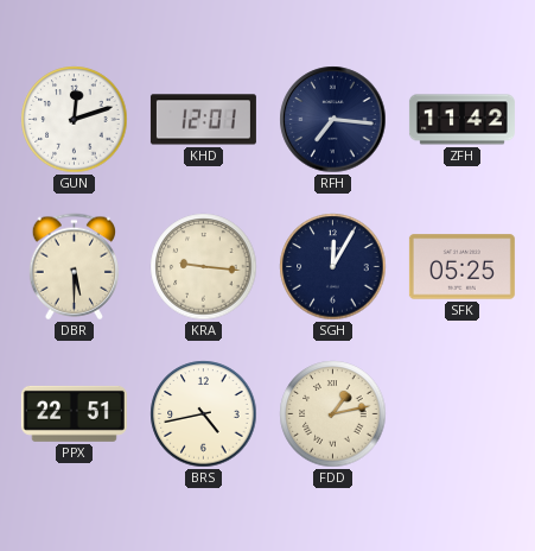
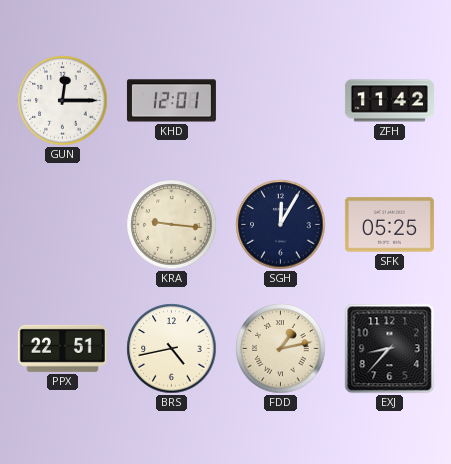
GUN: 12:12 -> 12:15
RFH: 7:16 -> none
DBR: 5:30 -> none
EXJ: none -> 8:37
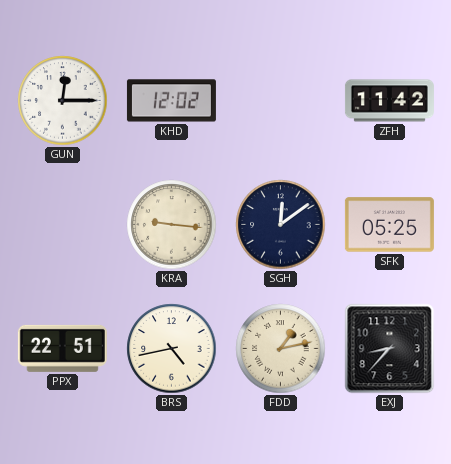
KHD: 12:01 -> 12:02
SGH: 12:05 -> 12:09
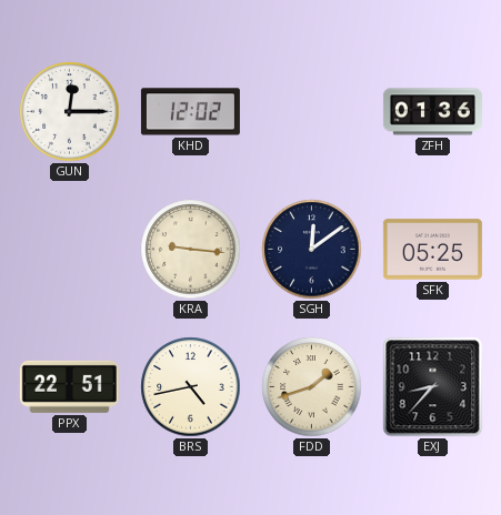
ZFH: 11:42 -> 01:36
FDD: 1:13 -> 1:42
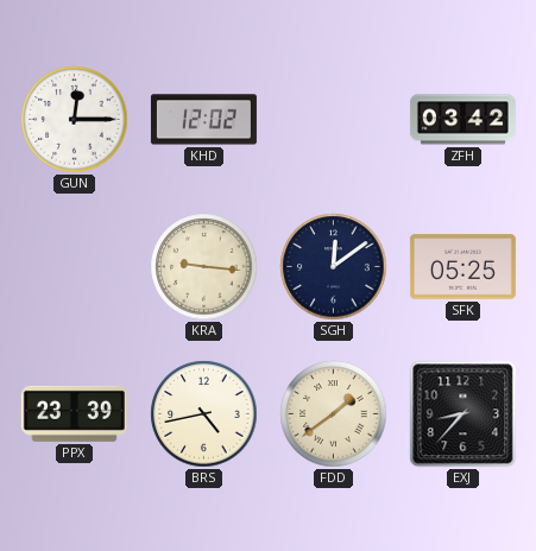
ZFH: 01:36 -> 03:42
PPX: 22:51 -> 23:39
FDD: 1:42 -> 1:39
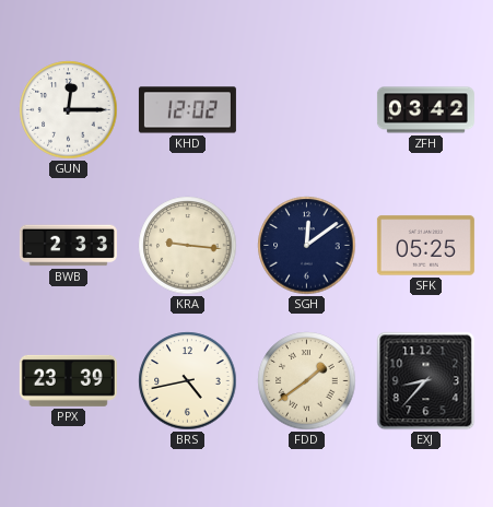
BWB: none -> 2:33
